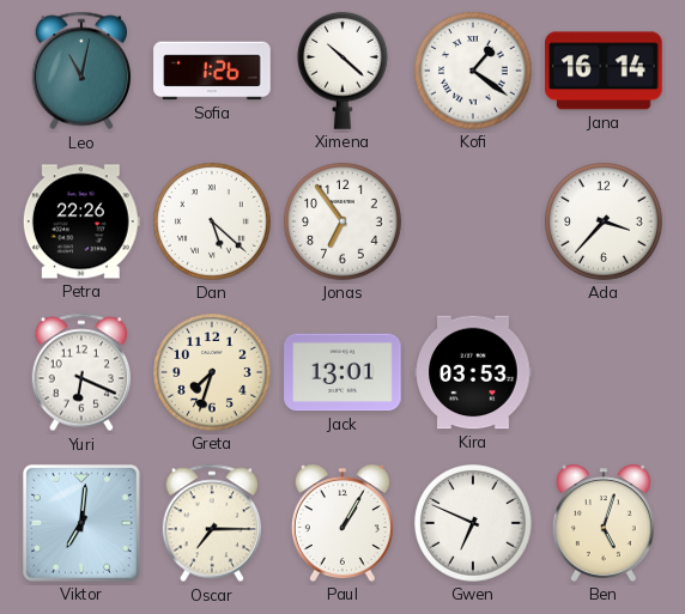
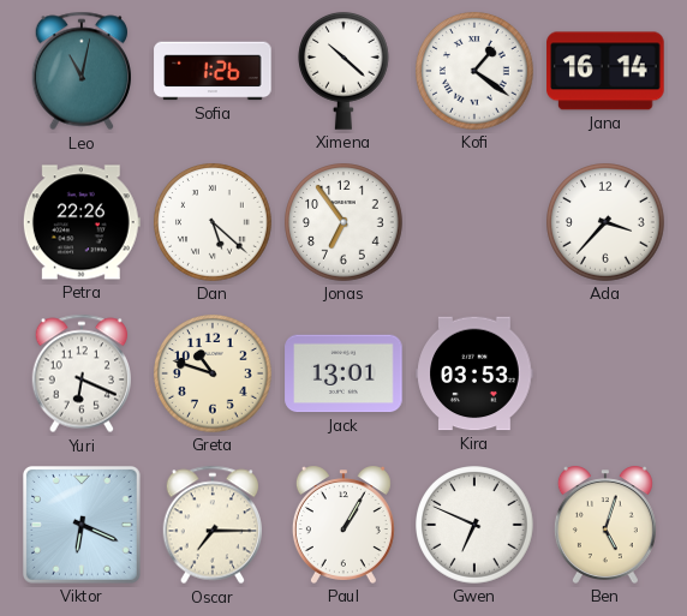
Greta: 7:33 -> 10:48
Viktor: 7:01 -> 6:19
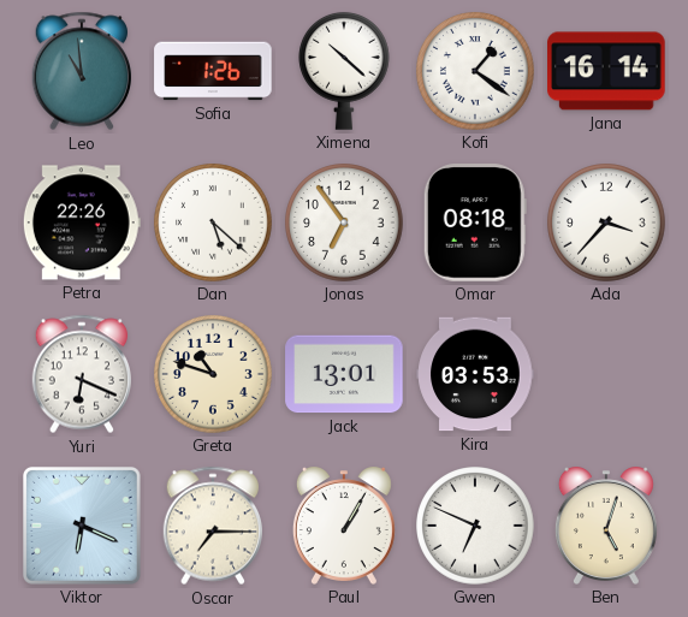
Leo: 11:02 -> 10:59
Omar: none -> 08:18
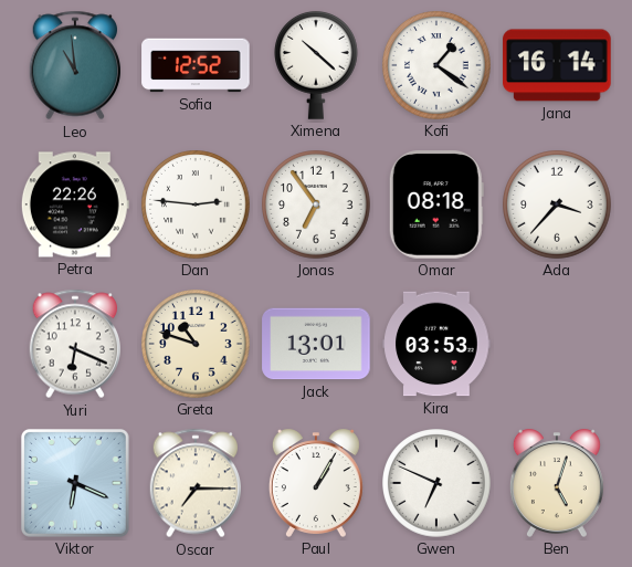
Sofia: 1:26 -> 12:52
Dan: 5:22 -> 2:46
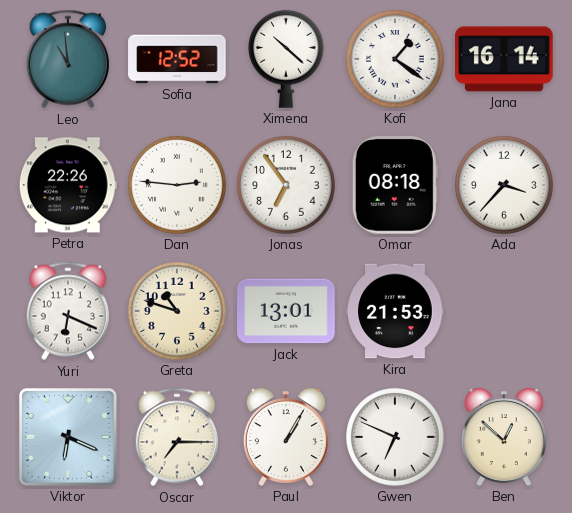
Kira: 03:53 -> 21:53
Ben: 5:03 -> 12:52
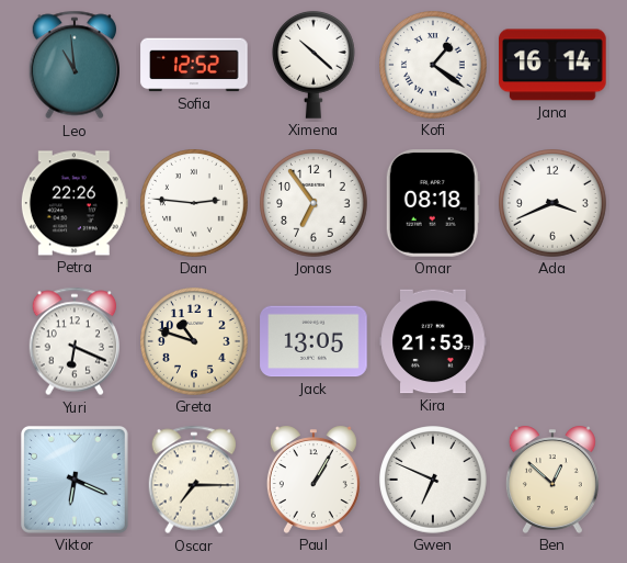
Ada: 3:37 -> 3:41
Jack: 13:01 -> 13:05
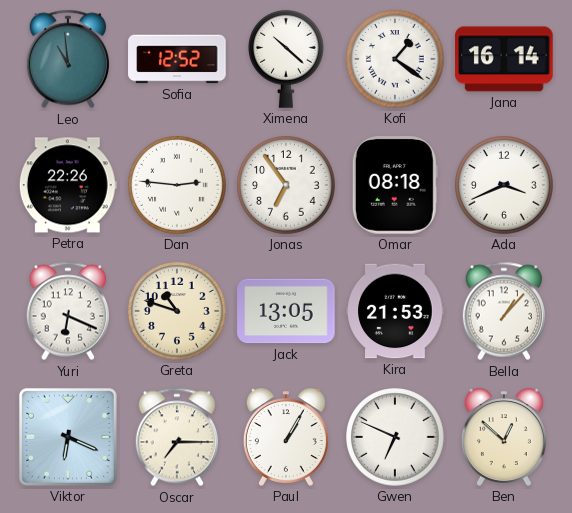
Bella: none -> 1:07
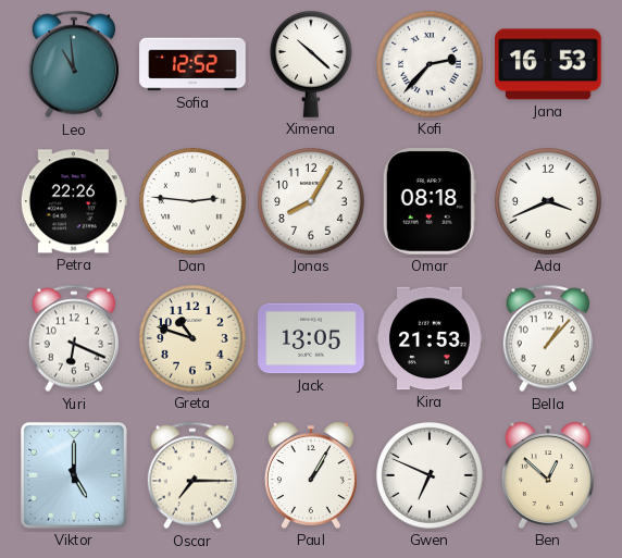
Kofi: 1:21 -> 2:37
Jana: 16:14 -> 16:53
Jonas: 6:54 -> 8:05
Viktor: 6:19 -> 5:00
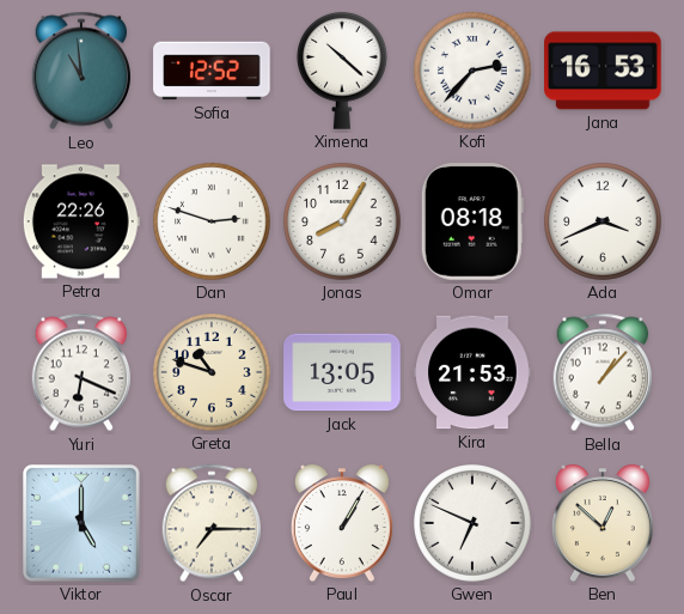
Dan: 2:46 -> 2:48
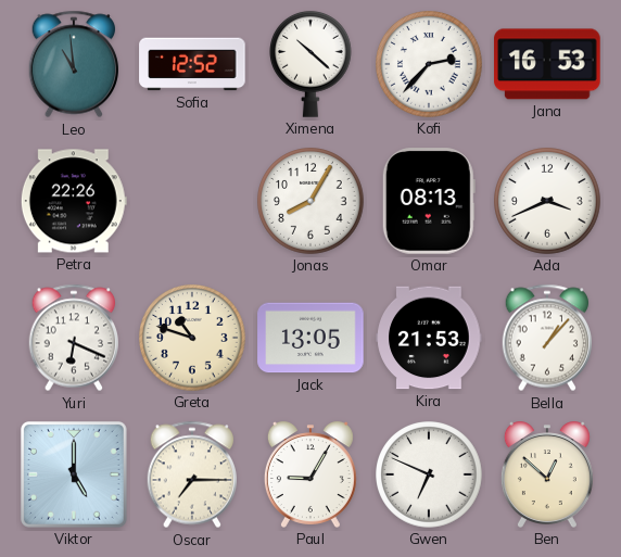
Dan: 2:48 -> none
Omar: 08:18 -> 08:13
Paul: 1:05 -> 9:05
